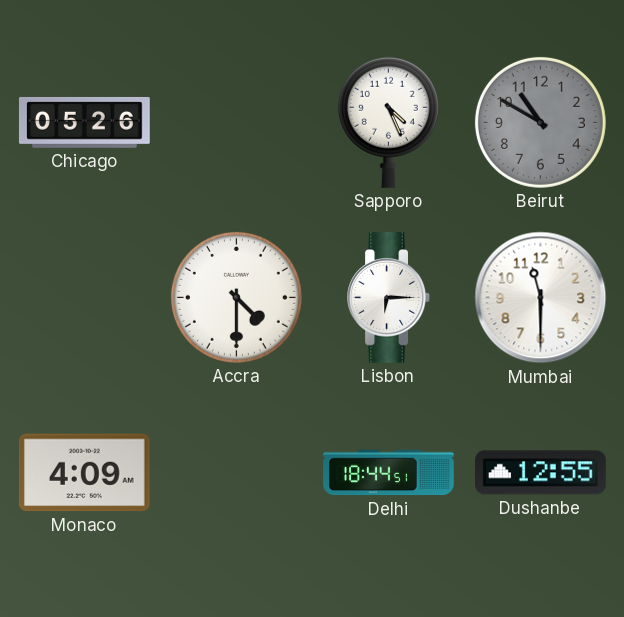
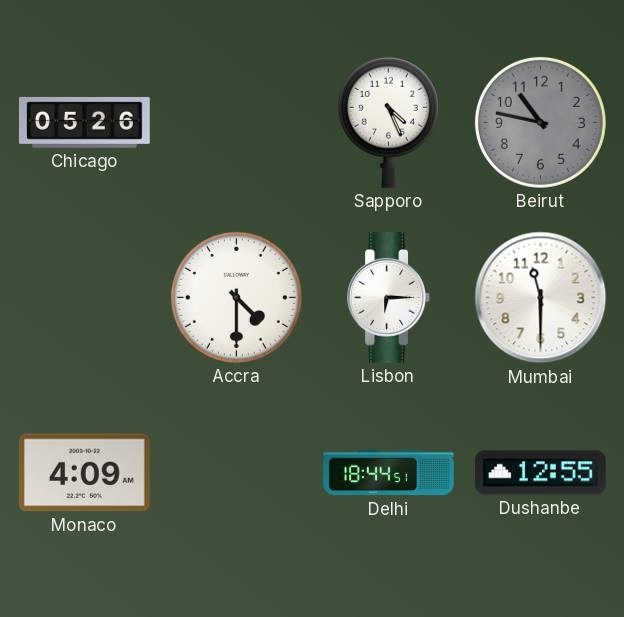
Beirut: 10:50 -> 10:47
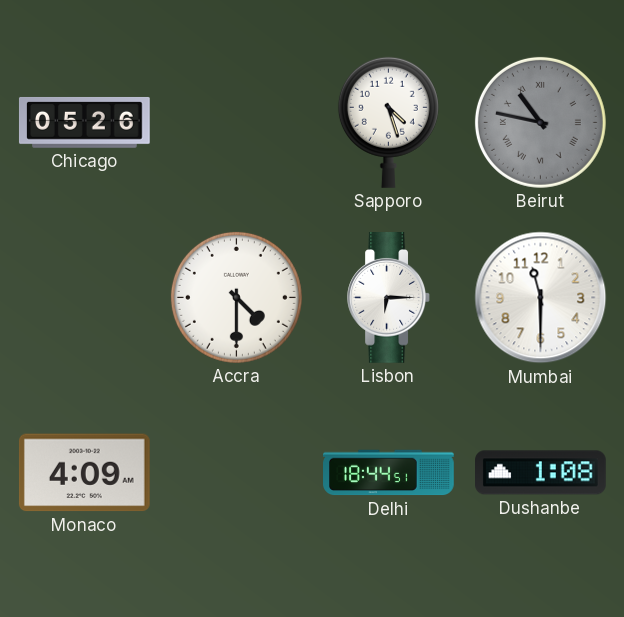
Sapporo: 4:26 -> 4:27
Beirut numerals: Arabic -> Roman
Dushanbe: 12:55 -> 1:08
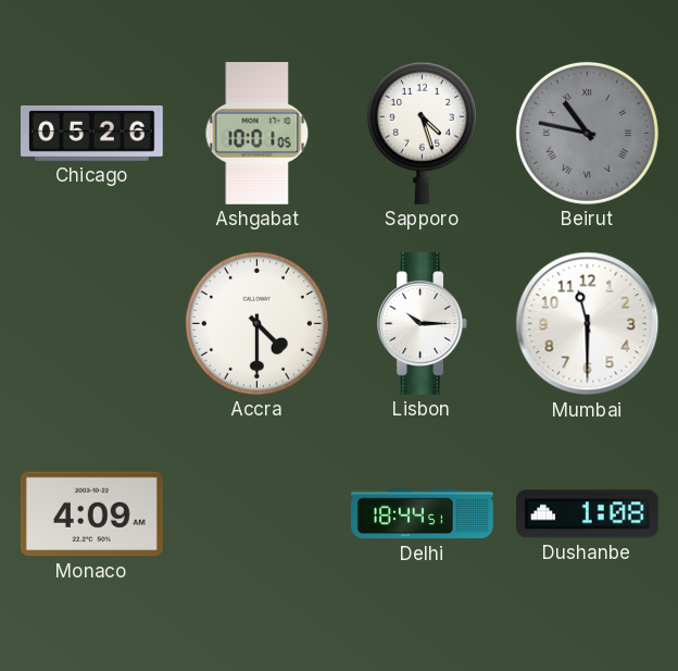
Ashgabat: none -> 10:01
Lisbon: 6:15 -> 10:15
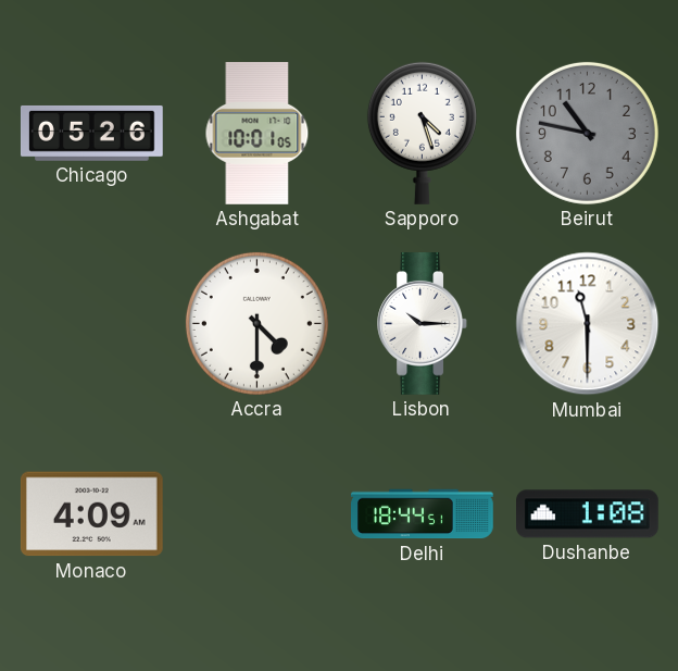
Beirut numerals: Roman -> Arabic
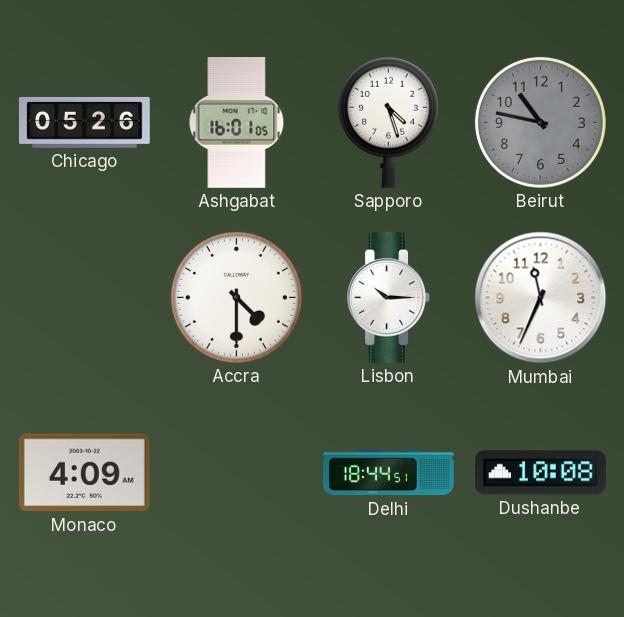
Ashgabat: 10:01 -> 16:01
Mumbai: 11:30 -> 11:34
Dushanbe: 1:08 -> 10:08
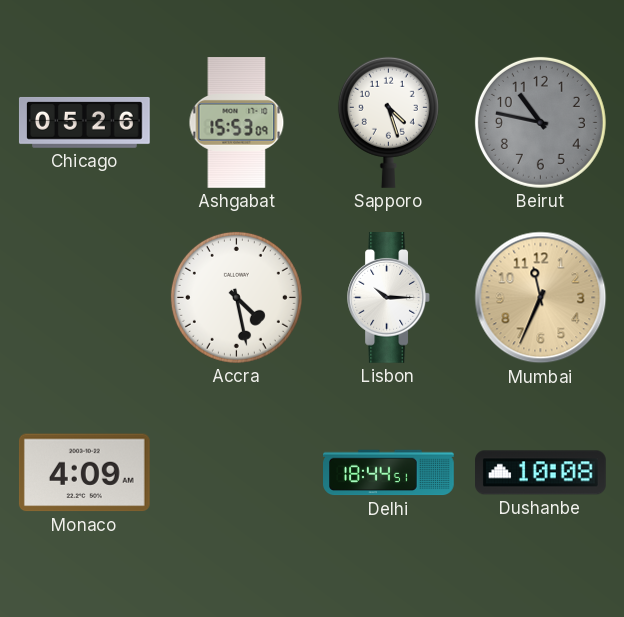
Ashgabat: 16:01 -> 15:53
Accra: 4:30 -> 4:28
Mumbai dial: white -> champagne
